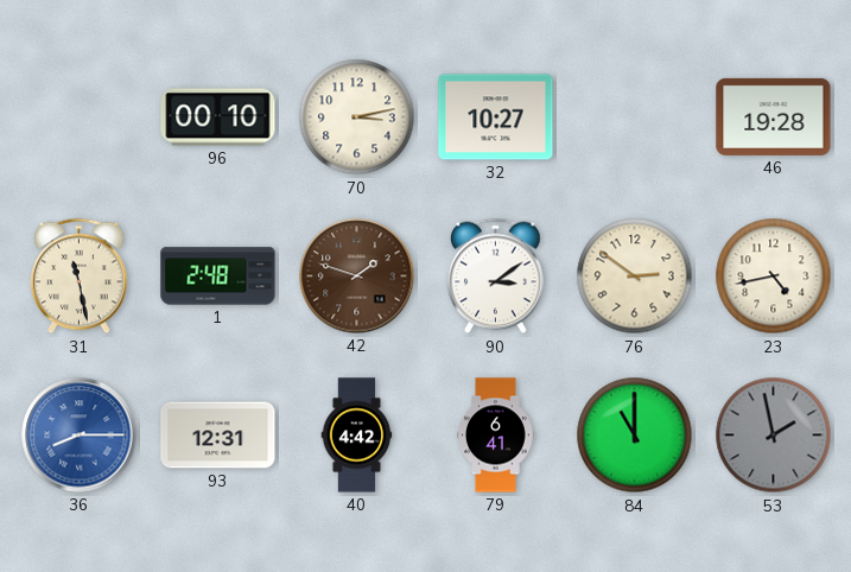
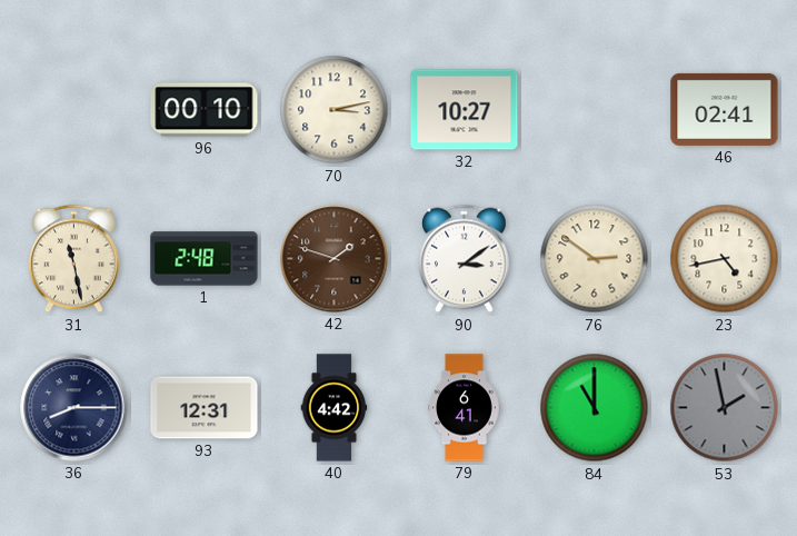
46: 19:28 -> 02:41
36 dial: blue -> navy
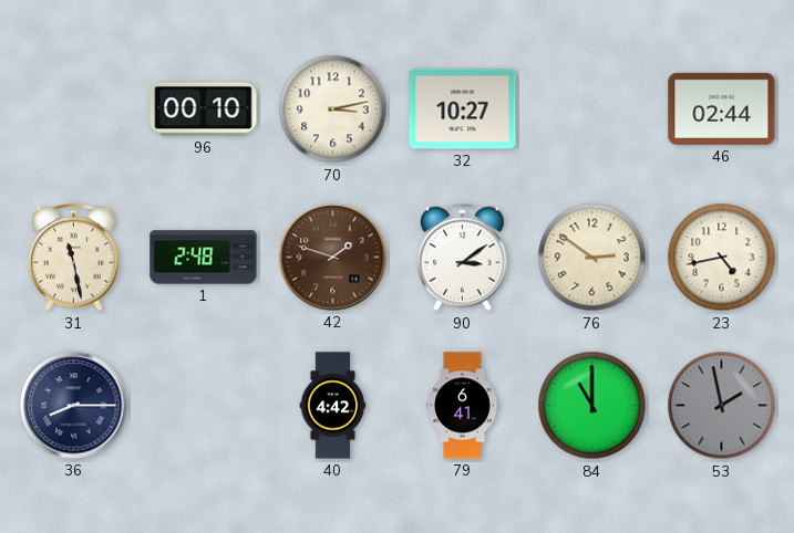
46: 02:41 -> 02:44
93: 12:31 -> none
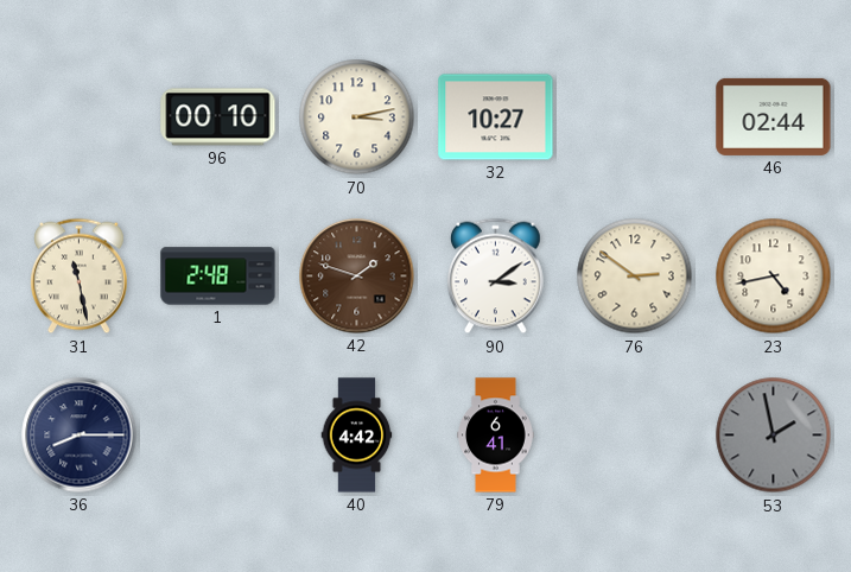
84: 11:00 -> none
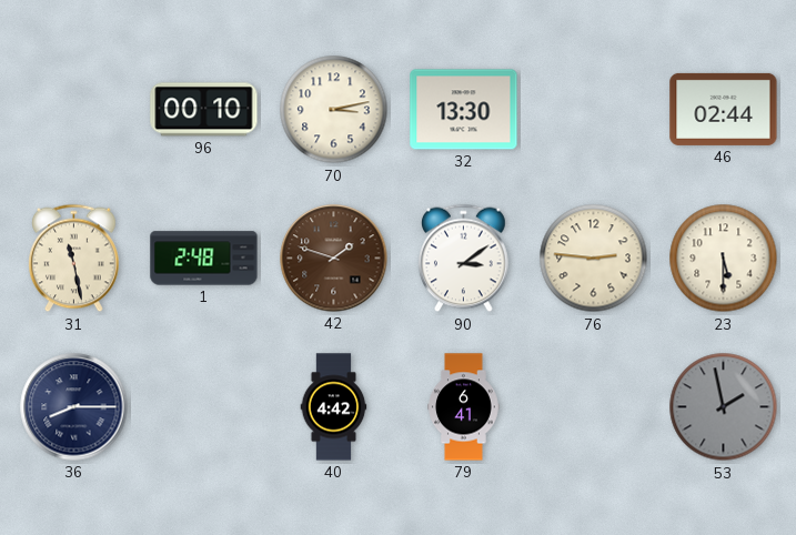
32: 10:27 -> 13:30
76: 2:51 -> 2:46
23: 4:43 -> 5:30
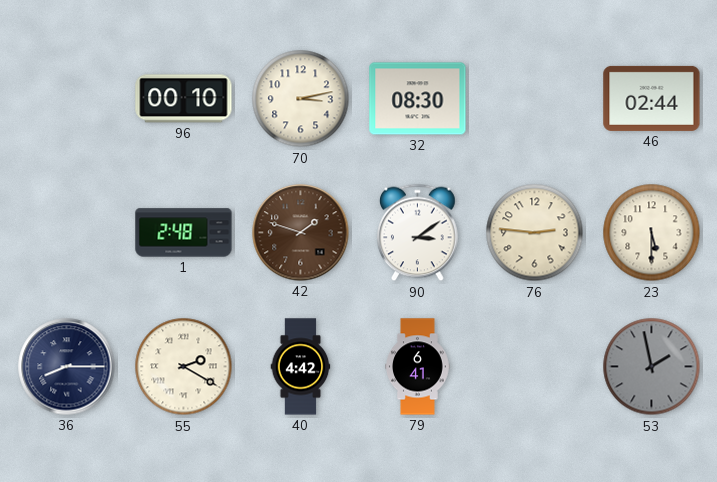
32: 13:30 -> 08:30
31: 11:28 -> none
55: none -> 2:20
